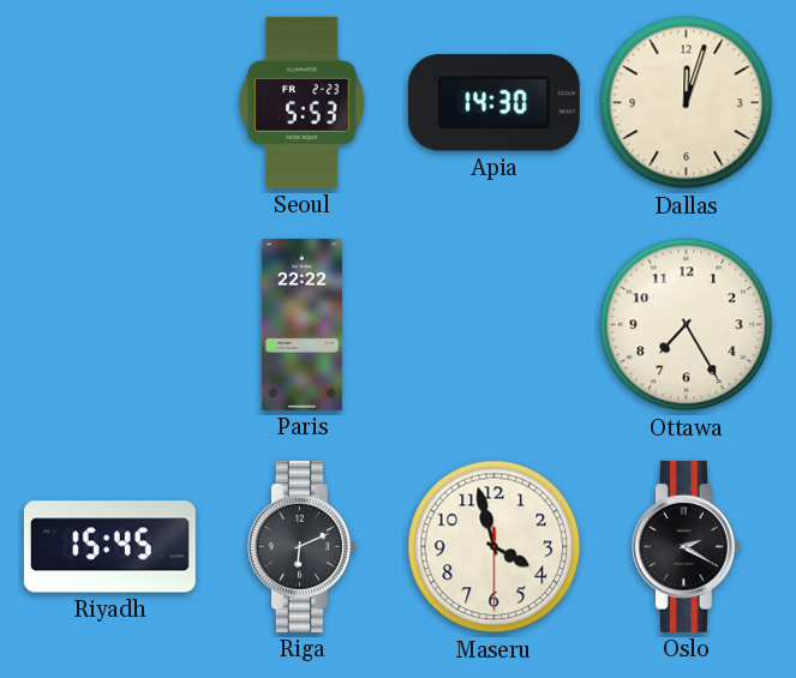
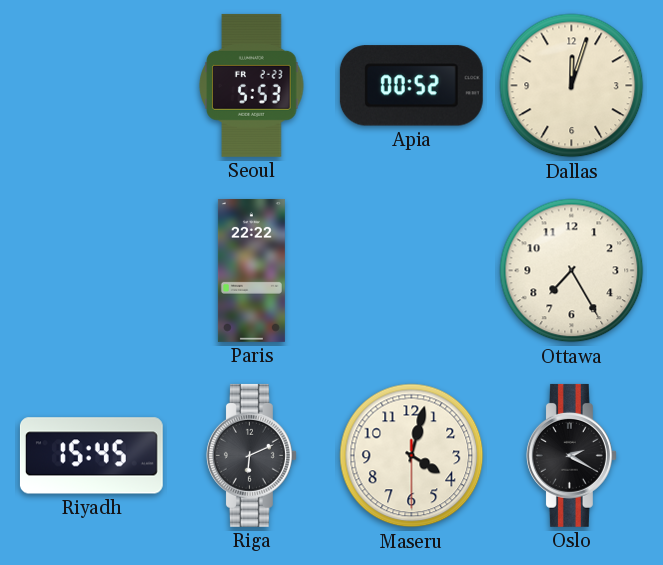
Apia: 14:30 -> 00:52
Maseru: 3:57 -> 4:02
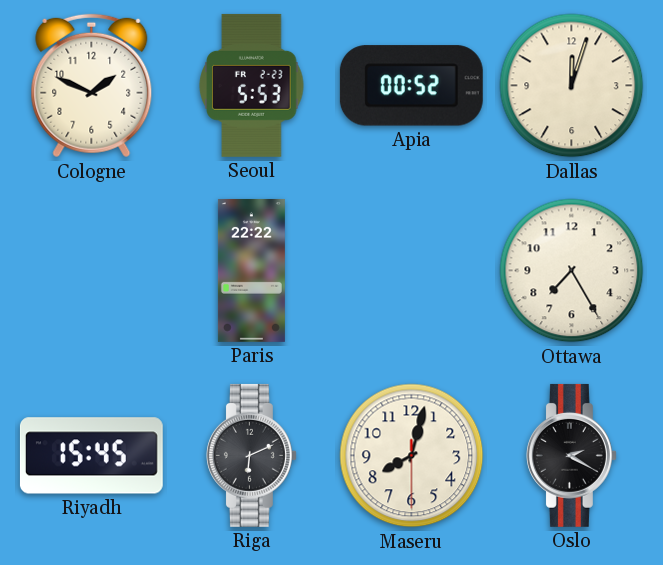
Cologne: none -> 1:49
Maseru: 4:02 -> 8:02
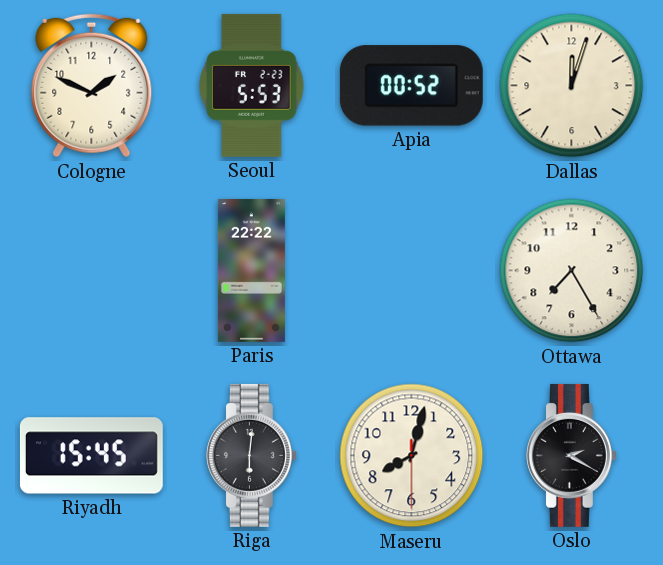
Riga: 6:11 -> 6:01
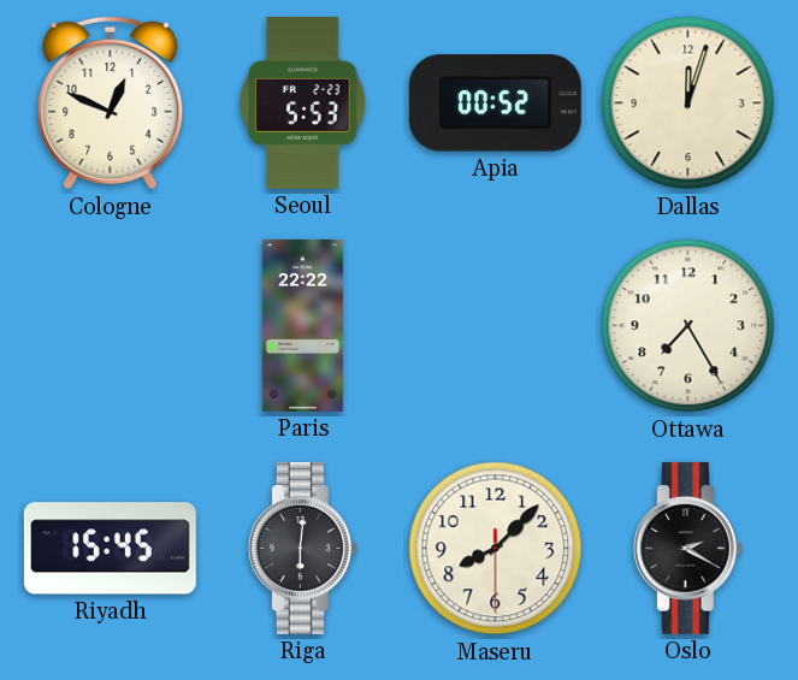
Cologne: 1:49 -> 12:49
Maseru: 8:02 -> 8:07
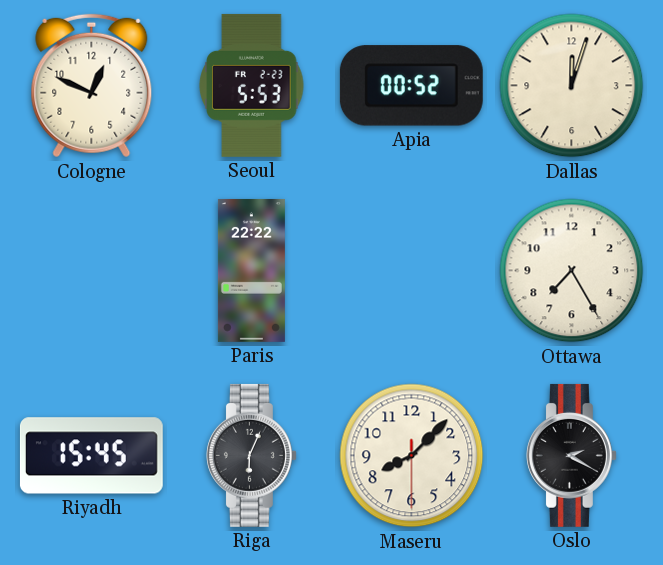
Riga: 6:01 -> 6:04
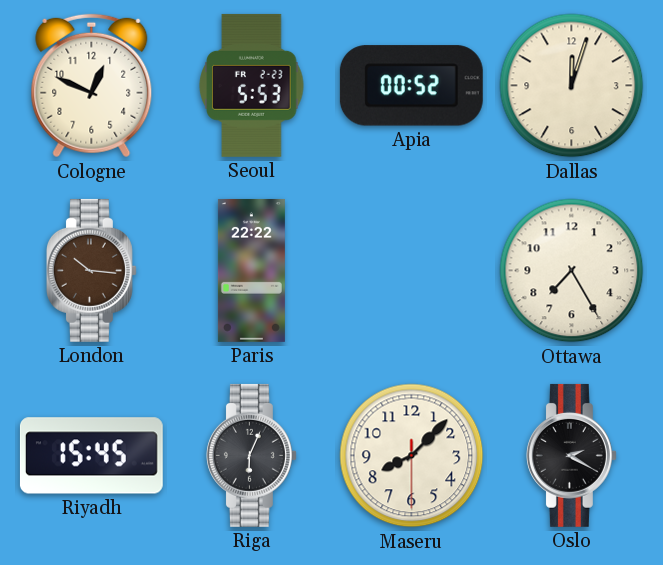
London: none -> 10:16
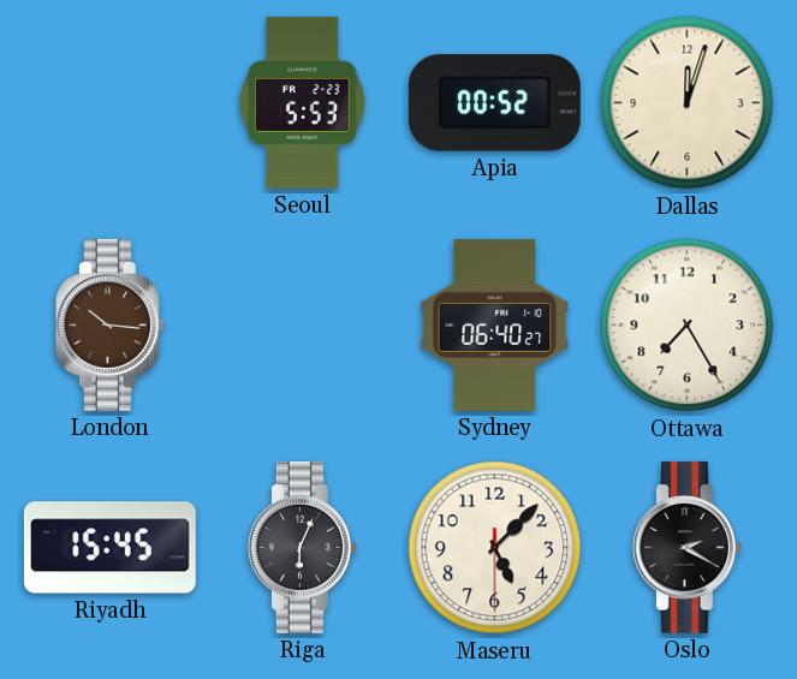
Cologne: 12:49 -> none
Paris: 22:22 -> none
Sydney: none -> 06:40
Maseru: 8:07 -> 5:07
